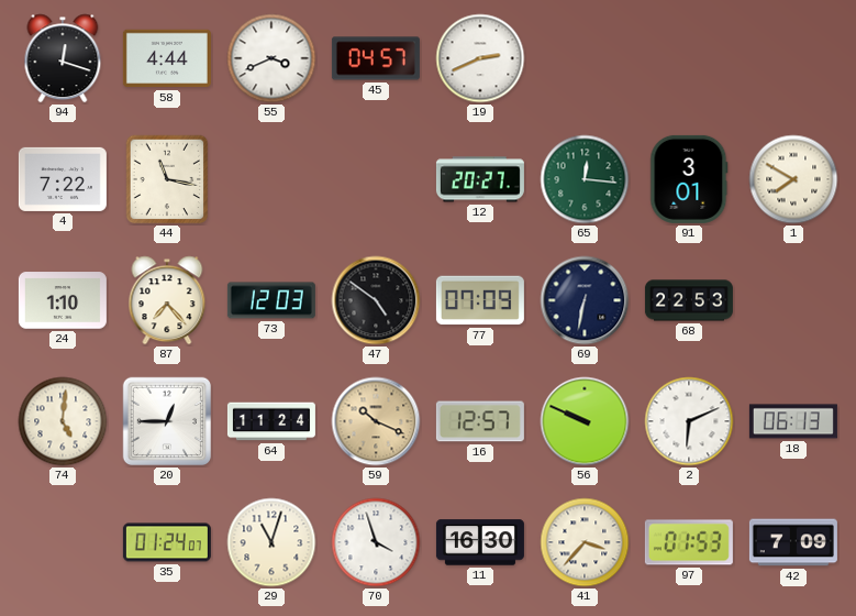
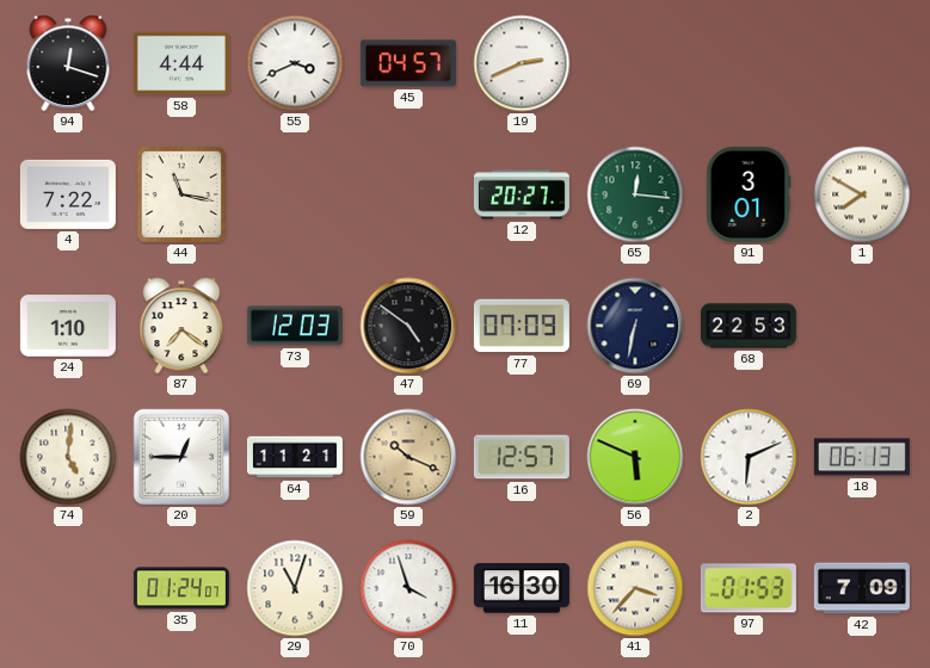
87: 7:23 -> 7:21
64: 11:24 -> 11:21
56: 9:49 -> 5:49
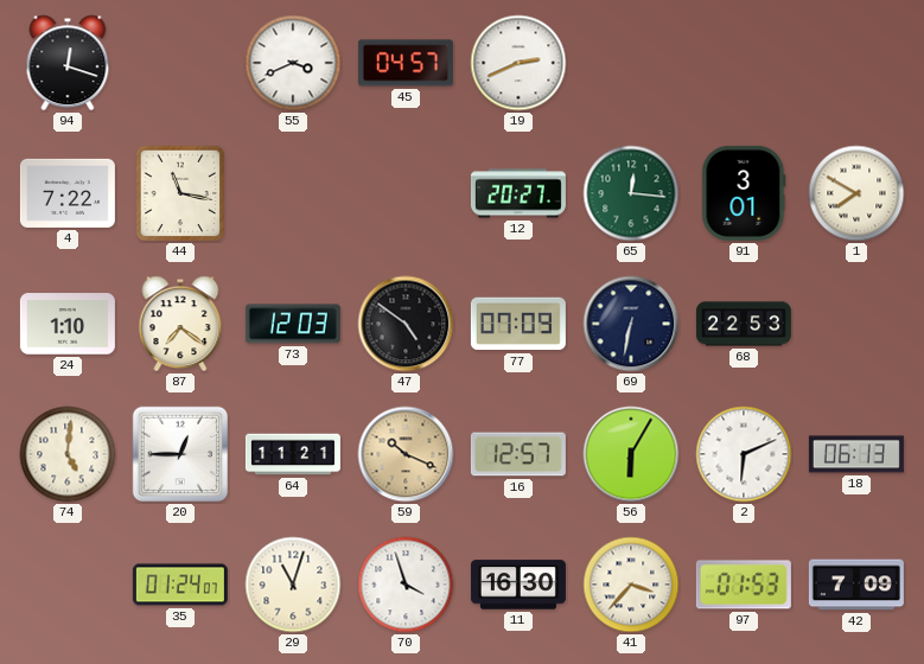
58: 4:44 -> none
56: 5:49 -> 6:05
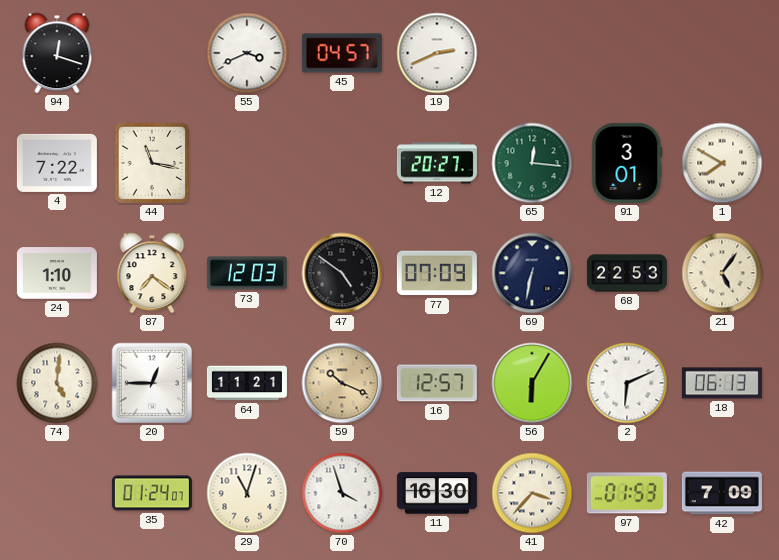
21: none -> 5:06
